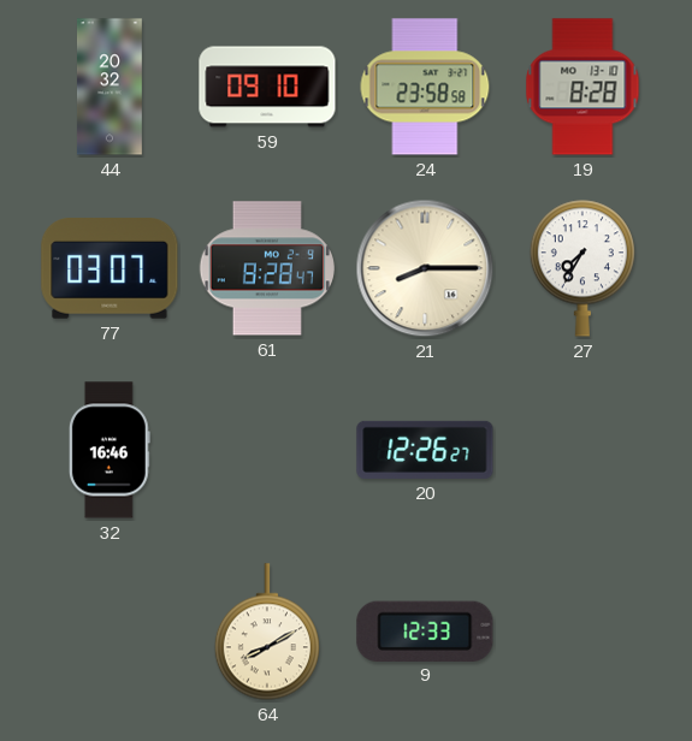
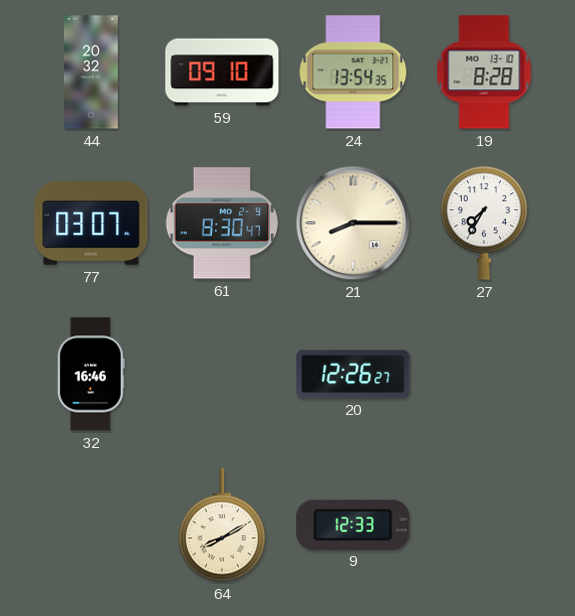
24: 23:58 -> 13:54
61: 8:28 -> 8:30
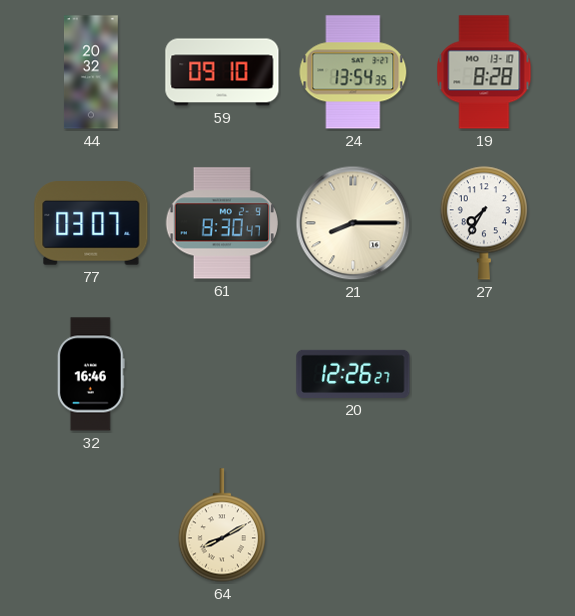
9: 12:33 -> none
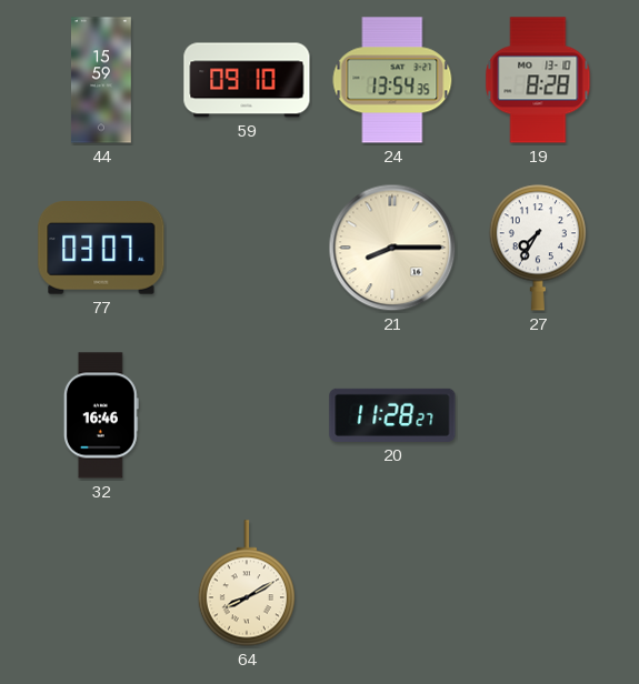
44: 20:32 -> 15:59
61: 8:30 -> none
20: 12:26 -> 11:28
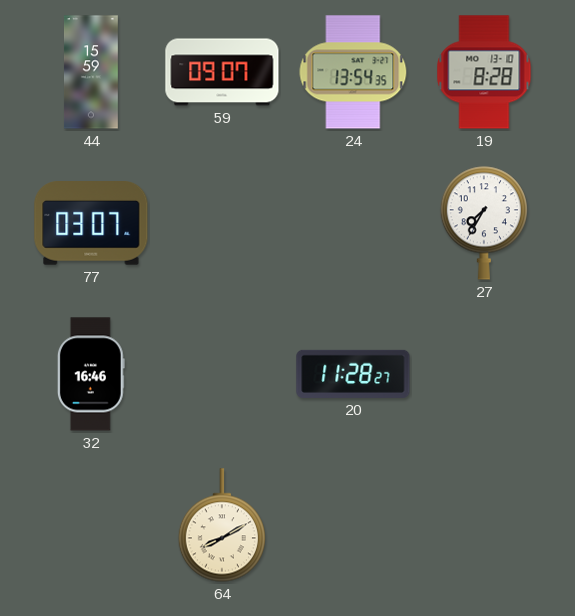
59: 09:10 -> 09:07
21: 8:15 -> none
